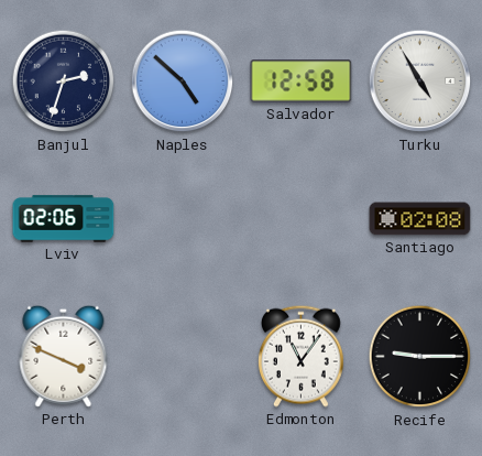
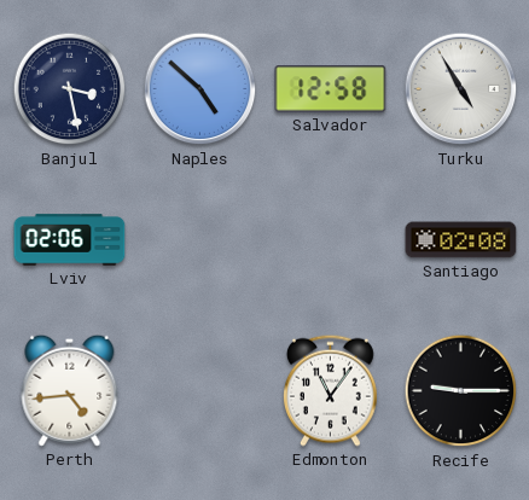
Banjul: 2:33 -> 3:28
Perth: 3:49 -> 4:44
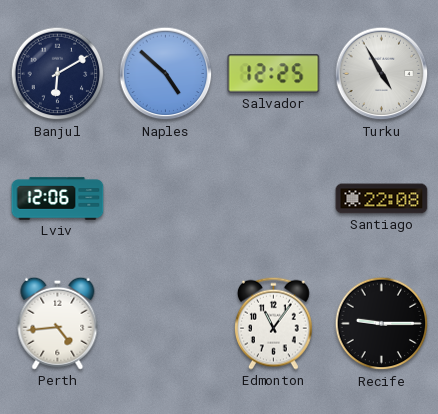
Banjul: 3:28 -> 6:10
Salvador: 12:58 -> 12:25
Lviv: 02:06 -> 12:06
Santiago: 02:08 -> 22:08
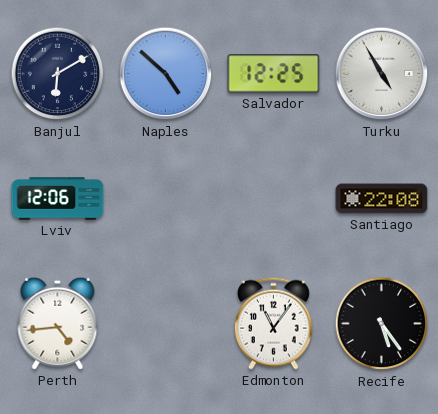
Recife: 9:15 -> 5:24
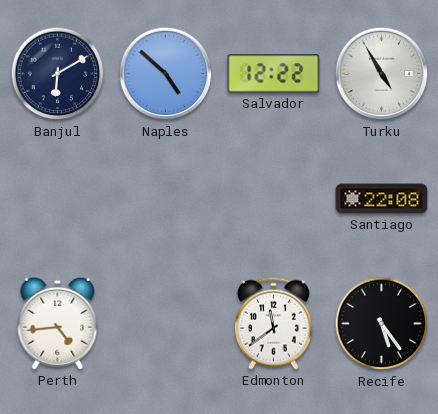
Salvador: 12:25 -> 12:22
Lviv: 12:06 -> none
Edmonton: 11:06 -> 11:39
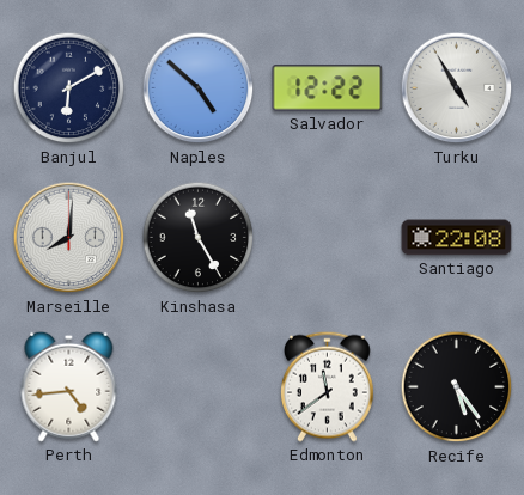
Marseille: none -> 8:01
Kinshasa: none -> 11:25
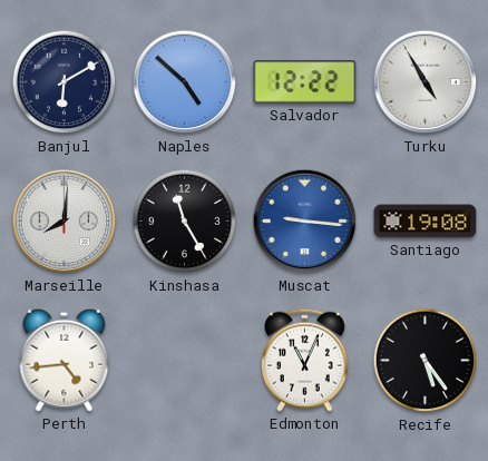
Muscat: none -> 9:16
Santiago: 22:08 -> 19:08
Edmonton: 11:39 -> 11:04
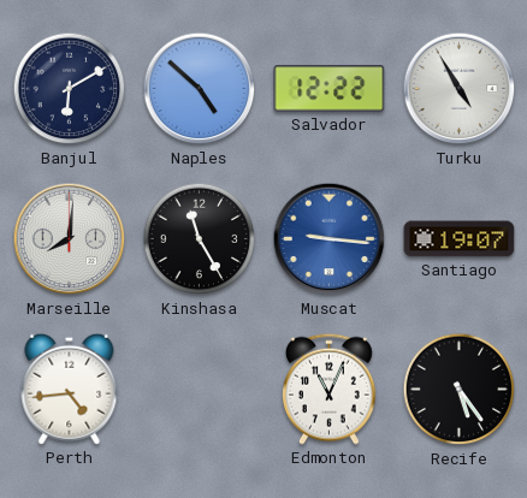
Santiago: 19:08 -> 19:07
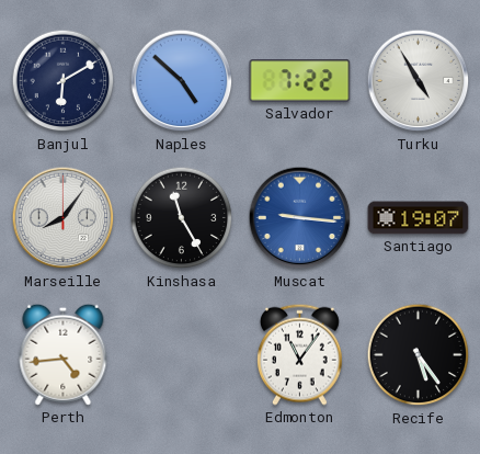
Salvador: 12:22 -> 7:22
Marseille: 8:01 -> 8:06
Edmonton: 11:04 -> 11:06
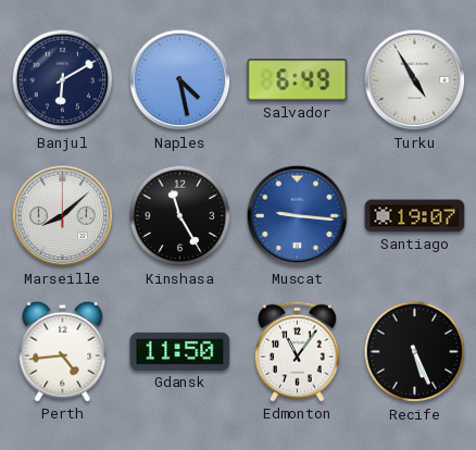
Naples: 4:52 -> 4:28
Salvador: 7:22 -> 6:49
Marseille: 8:06 -> 8:08
Gdansk: none -> 11:50
Recife: 5:24 -> 5:26
